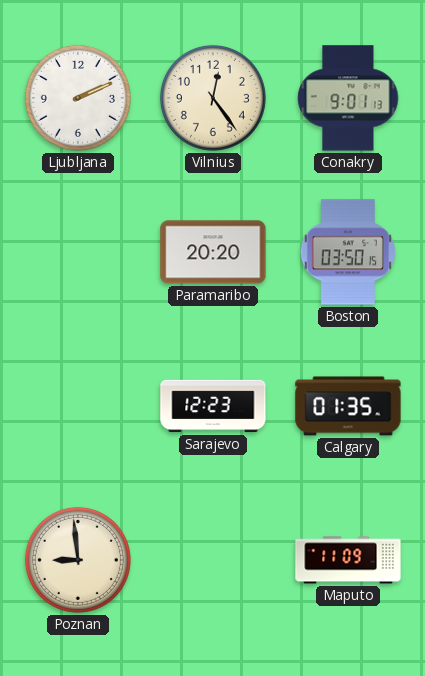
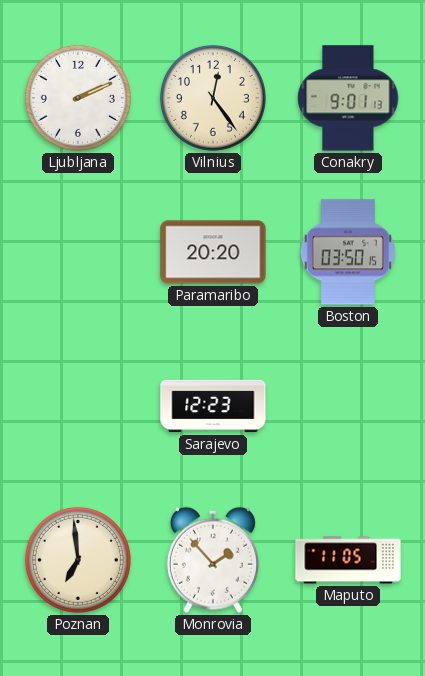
Calgary: 01:35 -> none
Poznan: 8:59 -> 6:59
Monrovia: none -> 1:53
Maputo: 11:09 -> 11:05
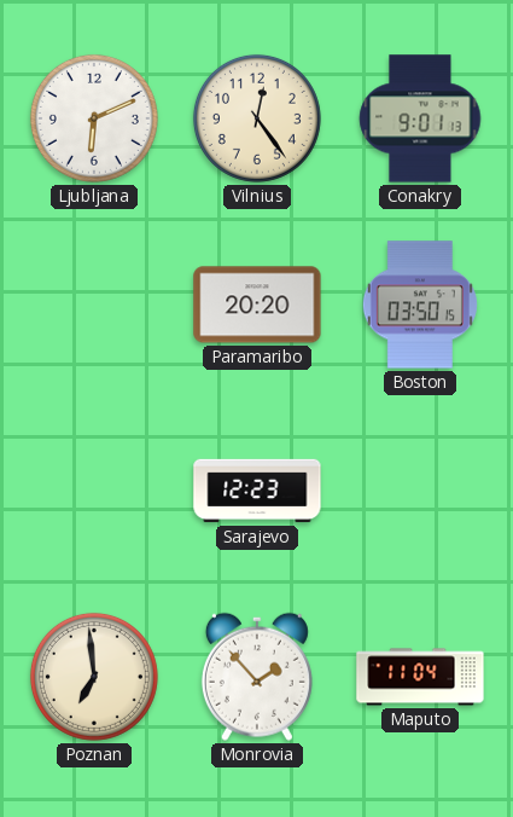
Ljubljana: 2:11 -> 6:11
Maputo: 11:05 -> 11:04
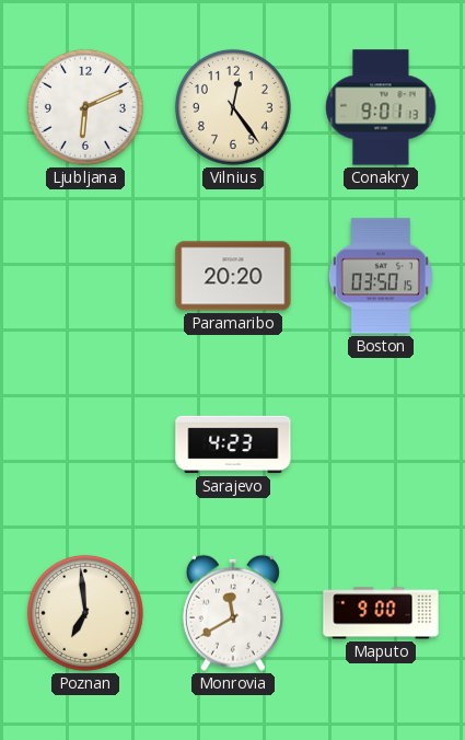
Sarajevo: 12:23 -> 4:23
Monrovia: 1:53 -> 11:40
Maputo: 11:04 -> 9:00
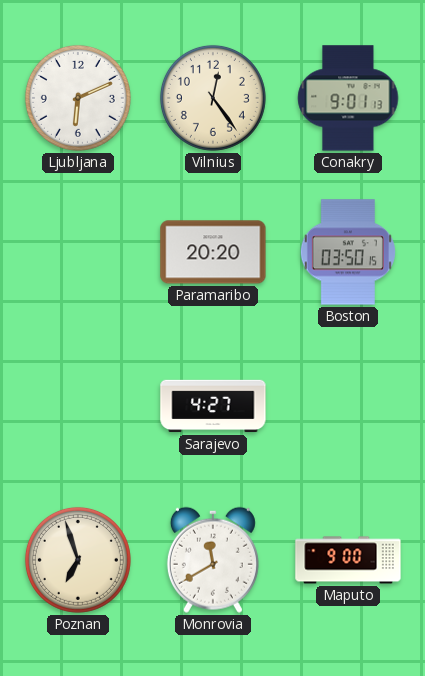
Sarajevo: 4:23 -> 4:27
Poznan: 6:59 -> 6:57
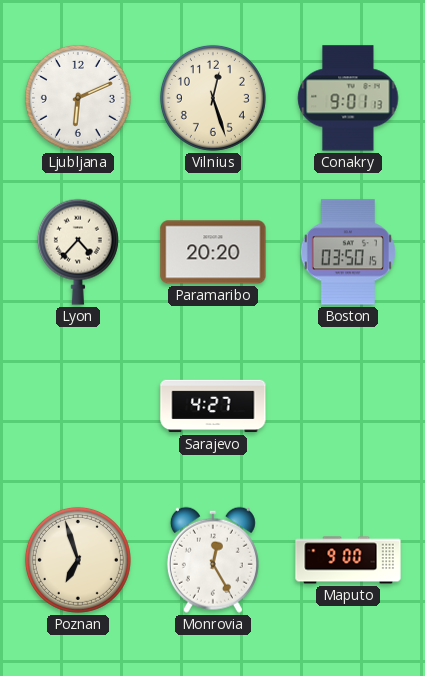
Vilnius: 12:24 -> 12:27
Lyon: none -> 4:37
Monrovia: 11:40 -> 12:25
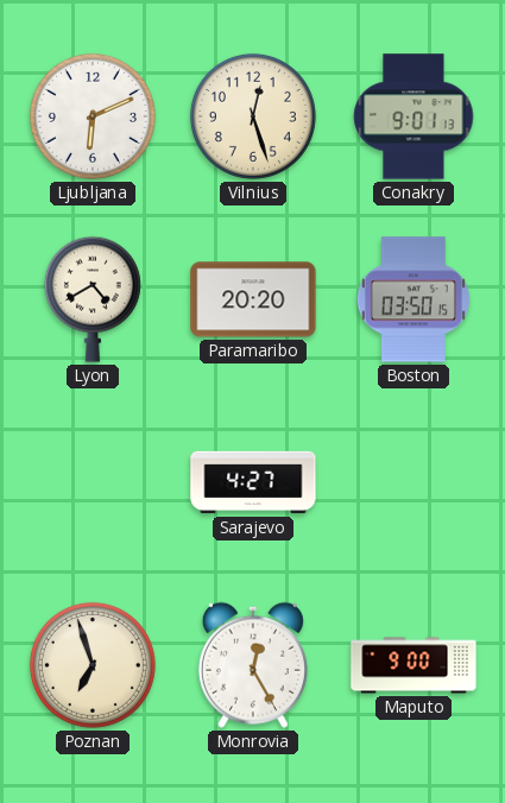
Lyon: 4:37 -> 4:40
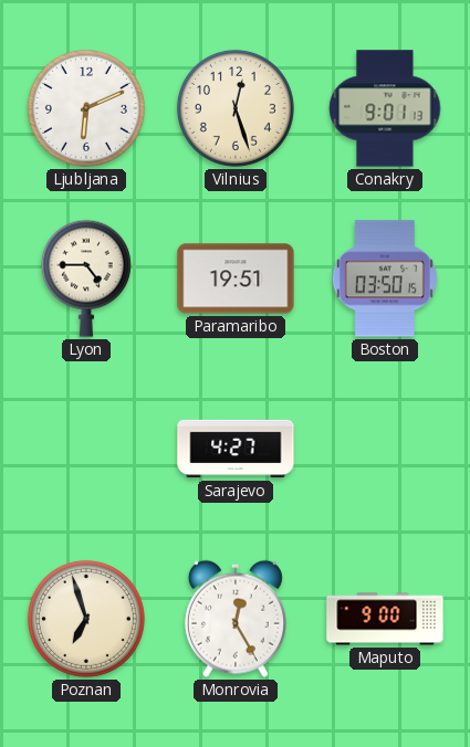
Lyon: 4:40 -> 4:45
Paramaribo: 20:20 -> 19:51
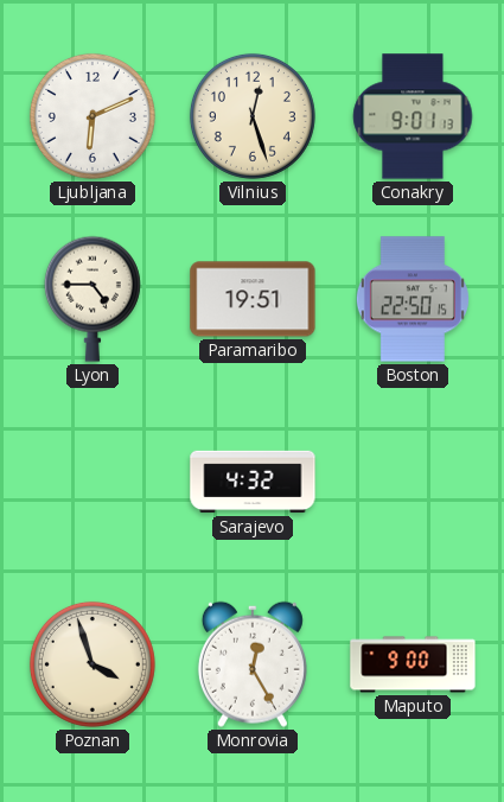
Boston: 03:50 -> 22:50
Sarajevo: 4:27 -> 4:32
Poznan: 6:57 -> 3:57
